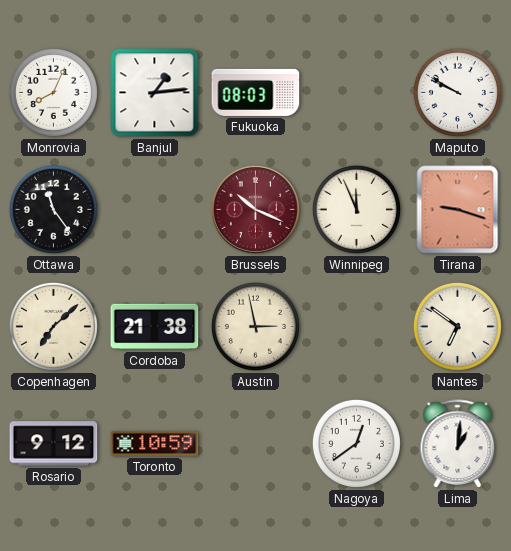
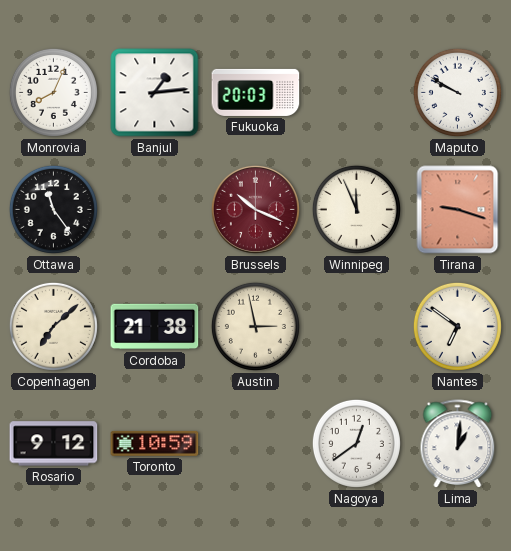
Fukuoka: 08:03 -> 20:03
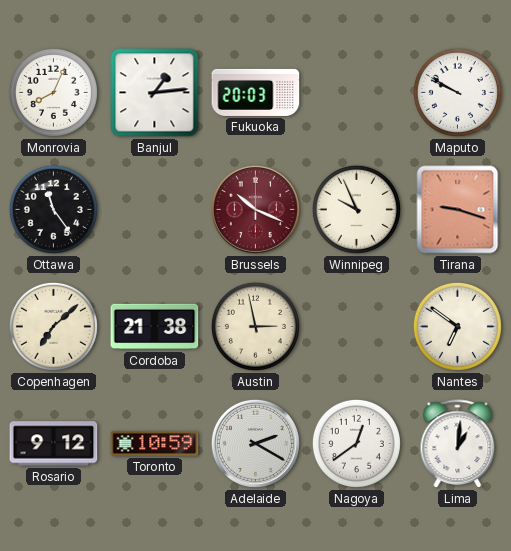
Winnipeg: 11:56 -> 9:56
Adelaide: none -> 2:20
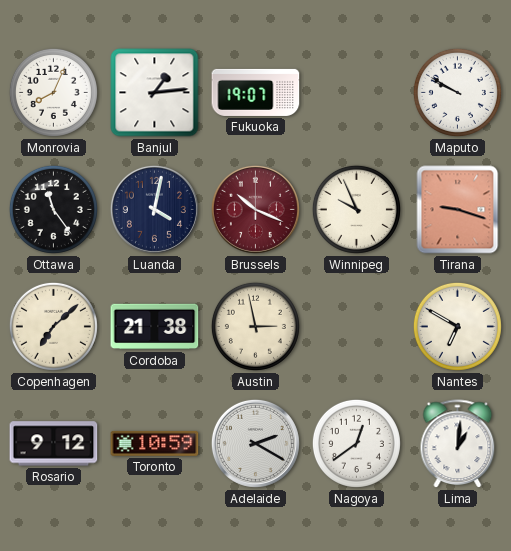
Fukuoka: 20:03 -> 19:07
Luanda: none -> 4:02
Nantes: 6:51 -> 6:50
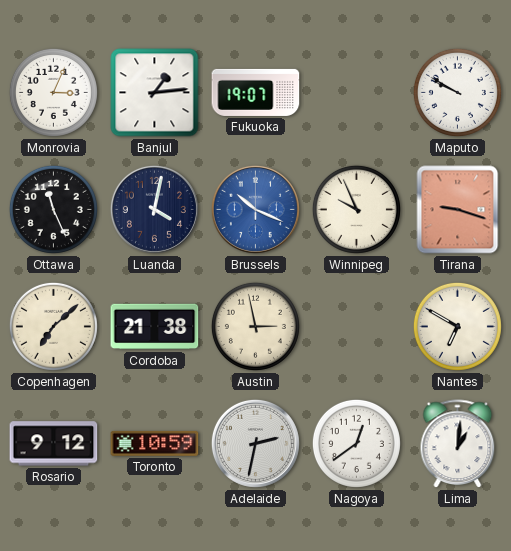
Monrovia: 8:04 -> 3:04
Ottawa: 11:24 -> 11:26
Brussels dial: burgundy -> blue
Adelaide: 2:20 -> 2:32
